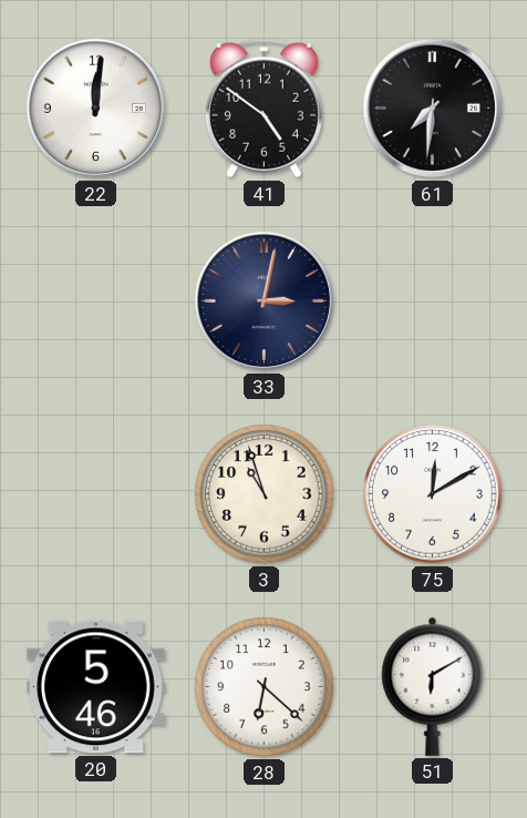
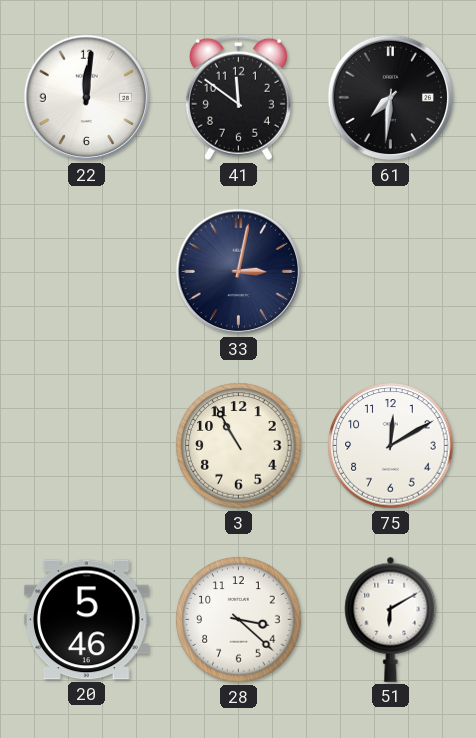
41: 4:51 -> 11:51
3: 10:57 -> 10:55
28: 6:22 -> 3:22
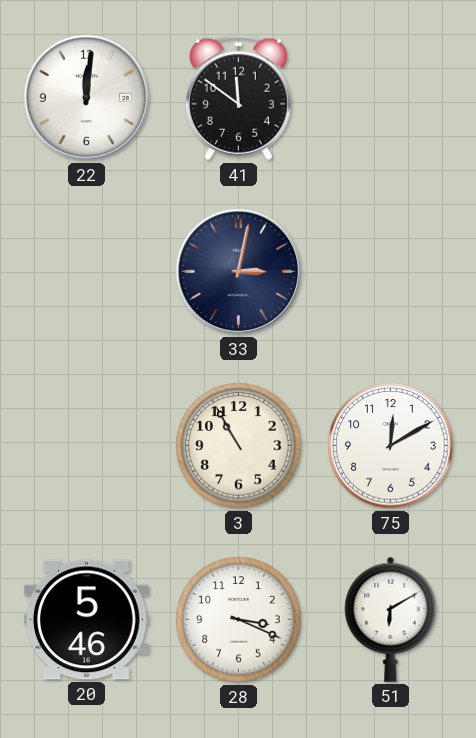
61: 7:31 -> none
28: 3:22 -> 3:19
